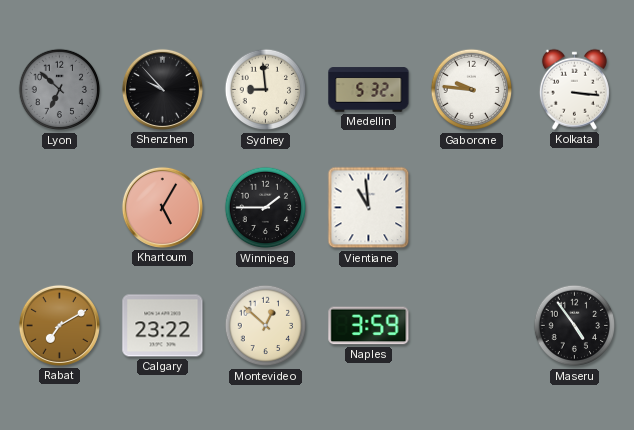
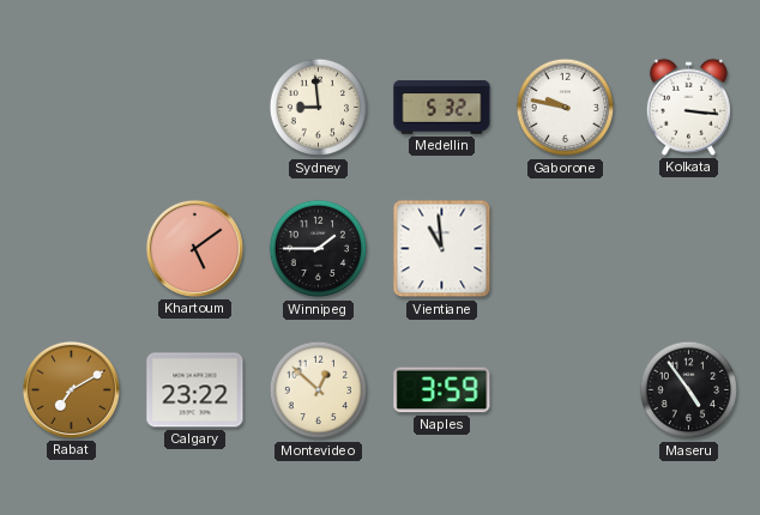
Lyon: 6:52 -> none
Shenzhen: 9:53 -> none
Gaborone: 9:46 -> 9:47
Khartoum: 5:05 -> 5:09
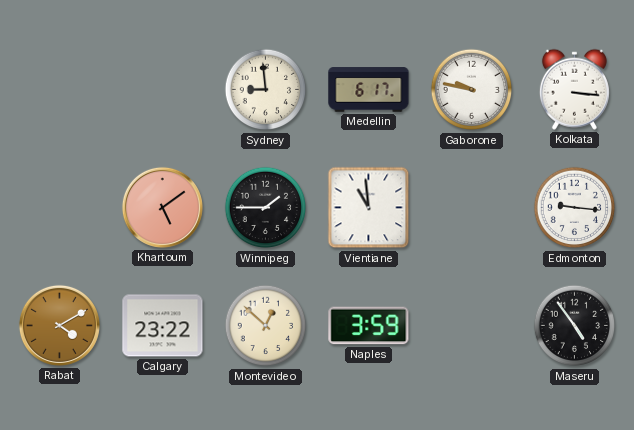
Medellin: 5:32 -> 6:17
Edmonton: none -> 9:16
Rabat: 7:10 -> 4:10
